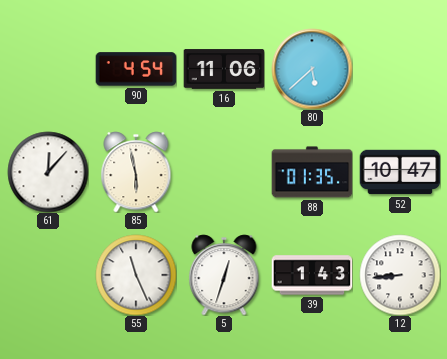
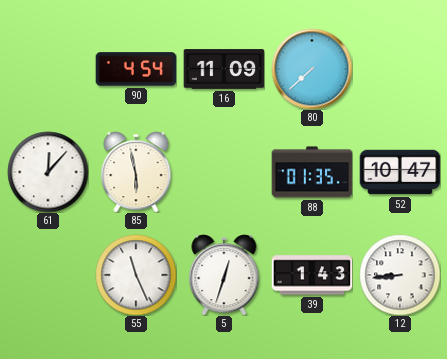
16: 11:06 -> 11:09
80: 5:38 -> 7:38
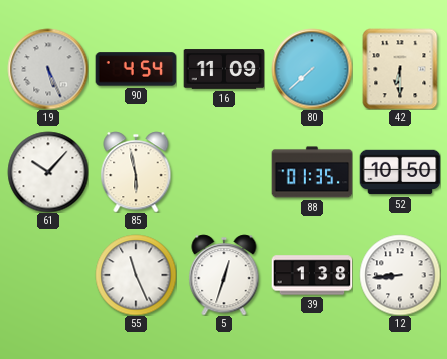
19: none -> 5:26
42: none -> 6:30
61: 12:07 -> 10:07
52: 10:47 -> 10:50
39: 1:43 -> 1:38
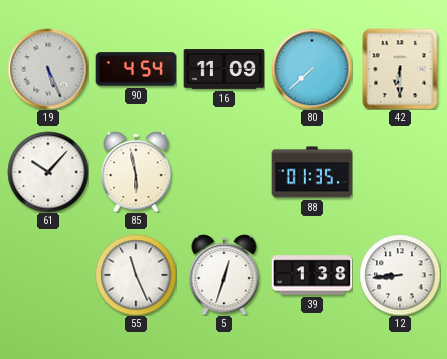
52: 10:50 -> none
